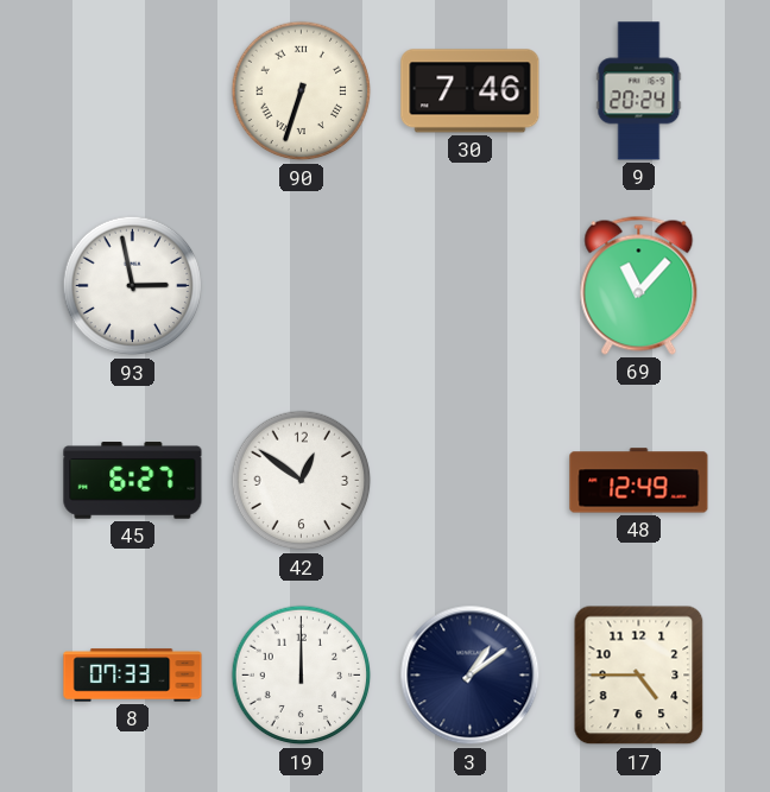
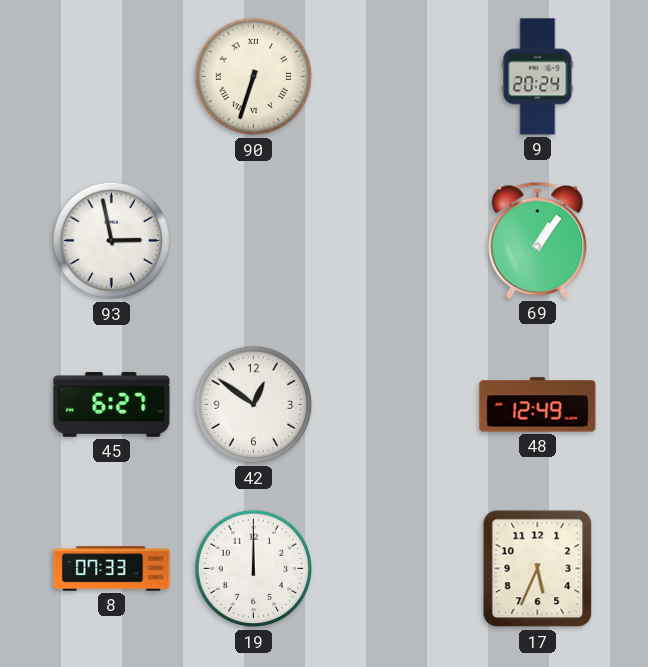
30: 7:46 -> none
69: 11:07 -> 1:06
3: 1:09 -> none
17: 4:45 -> 5:34
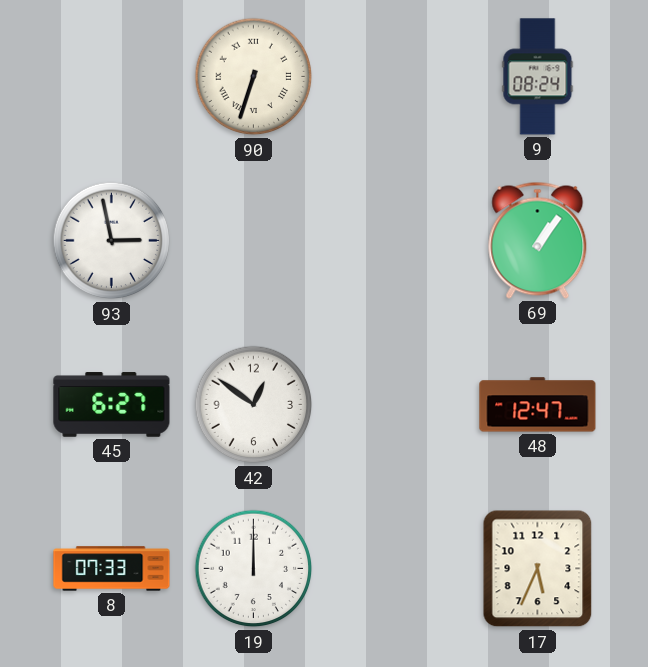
9: 20:24 -> 08:24
48: 12:49 -> 12:47
